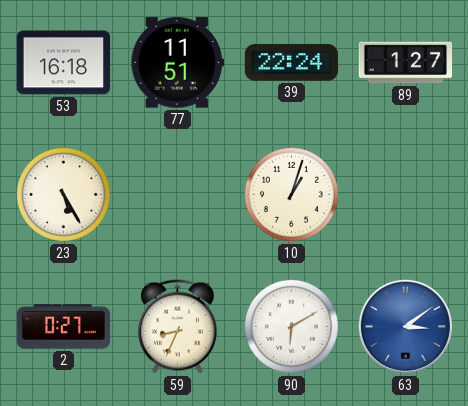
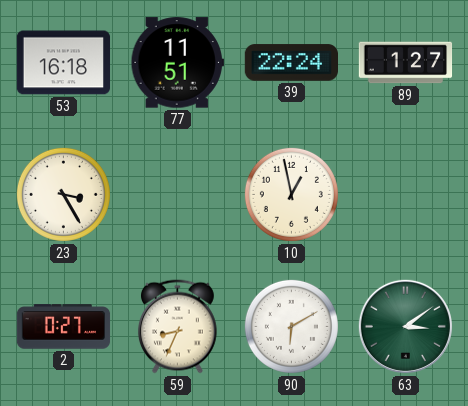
23: 5:25 -> 3:25
10: 1:03 -> 12:58
63 dial: blue -> green
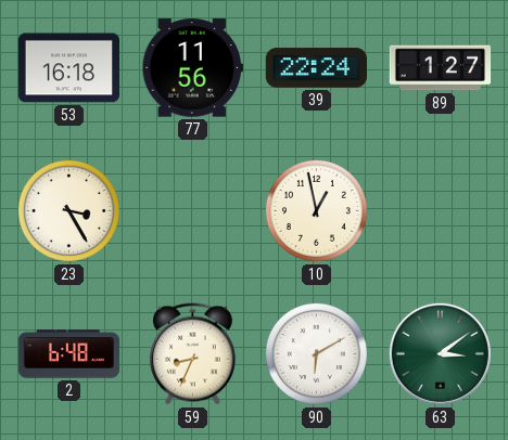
77: 11:51 -> 11:56
2: 0:27 -> 6:48
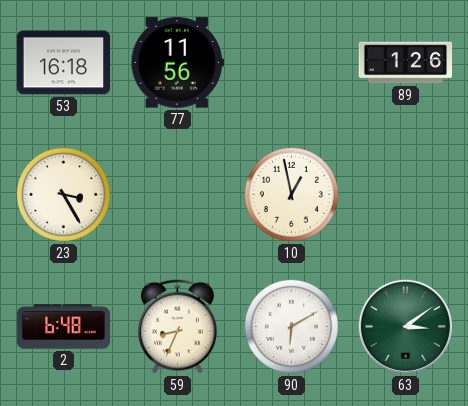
39: 22:24 -> none
89: 1:27 -> 1:26
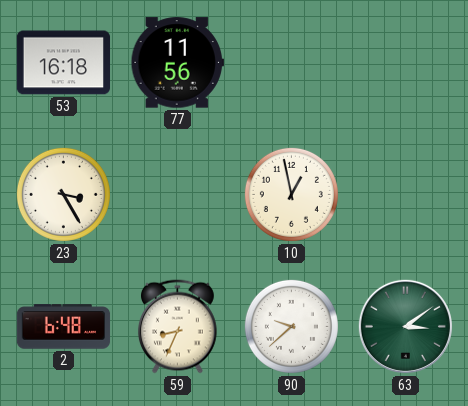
89: 1:26 -> none
90: 6:10 -> 9:38
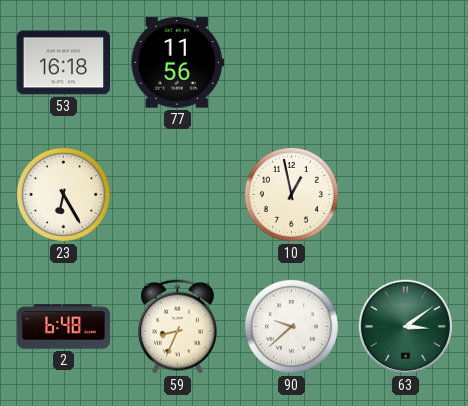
23: 3:25 -> 6:25
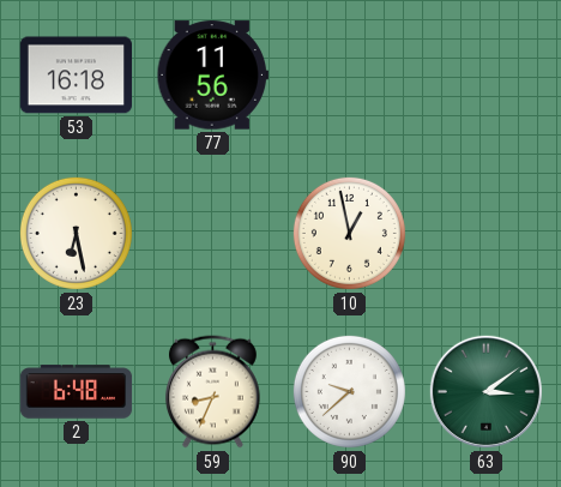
23: 6:25 -> 6:28
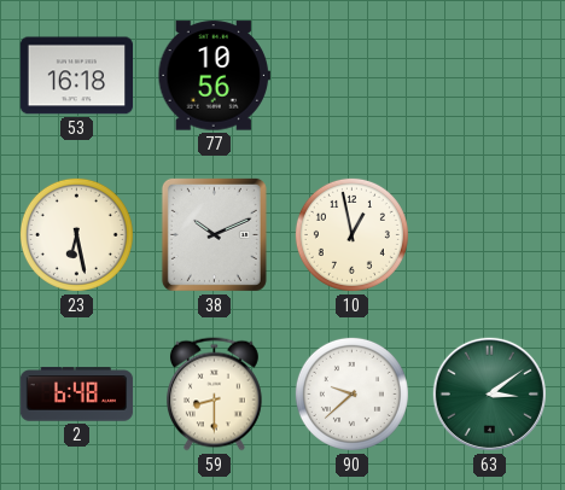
77: 11:56 -> 10:56
38: none -> 10:11
59: 8:34 -> 8:30
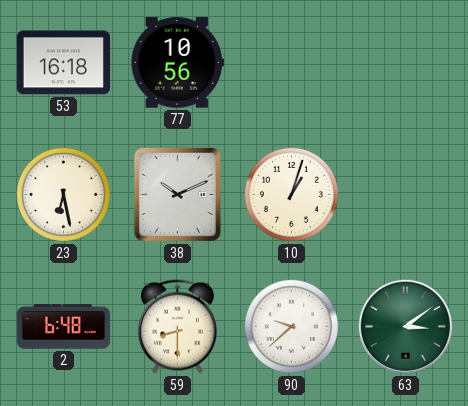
10: 12:58 -> 1:03
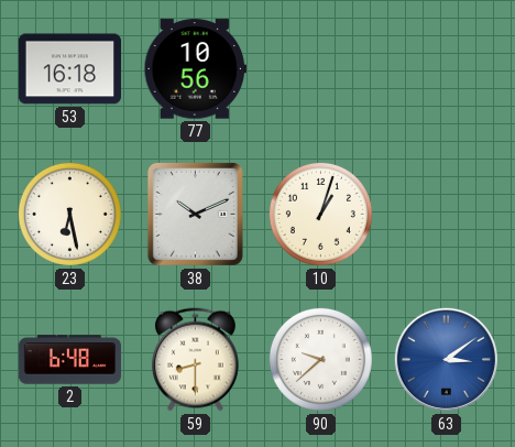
63 dial: green -> blue
